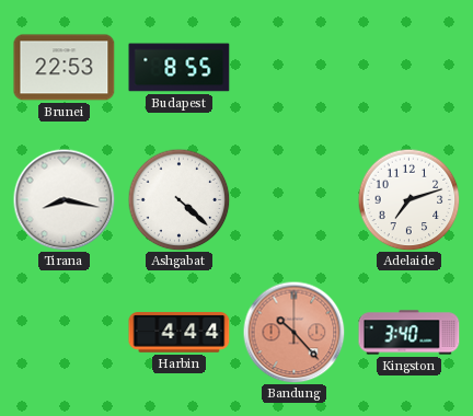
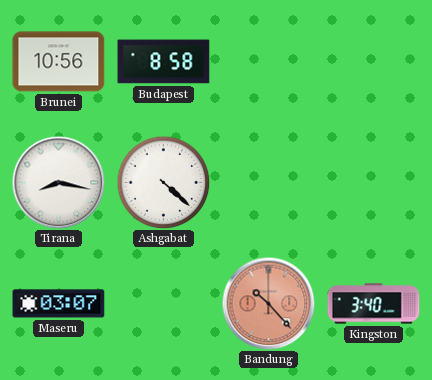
Brunei: 22:53 -> 10:56
Budapest: 8:55 -> 8:58
Adelaide: 7:12 -> none
Maseru: none -> 03:07
Harbin: 4:44 -> none
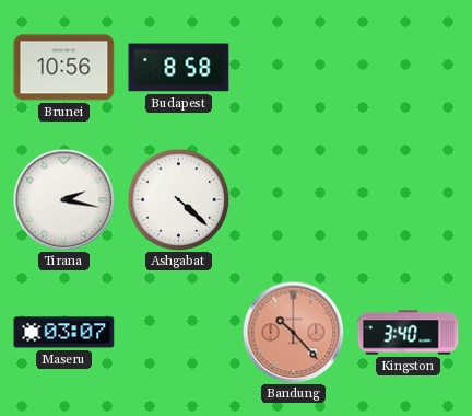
Tirana: 8:17 -> 2:17
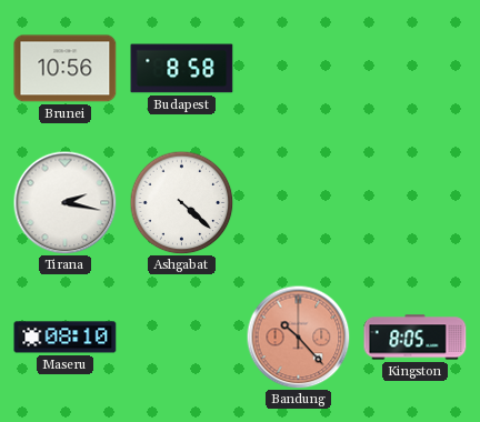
Maseru: 03:07 -> 08:10
Kingston: 3:40 -> 8:05
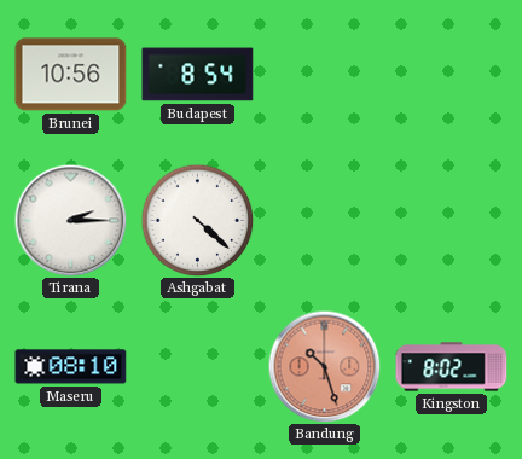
Budapest: 8:58 -> 8:54
Tirana: 2:17 -> 2:15
Bandung: 10:23 -> 10:27
Kingston: 8:05 -> 8:02
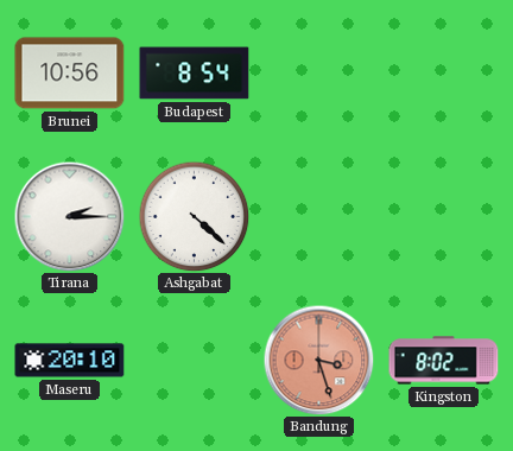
Maseru: 08:10 -> 20:10
Bandung: 10:27 -> 3:27
